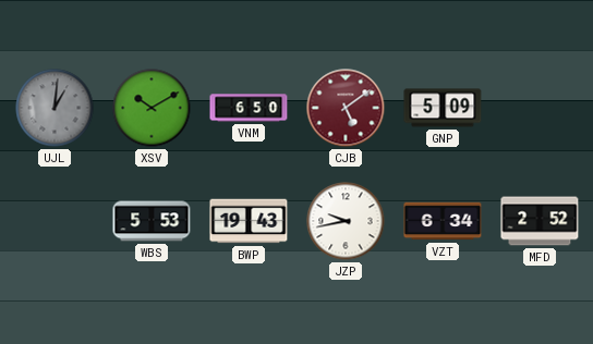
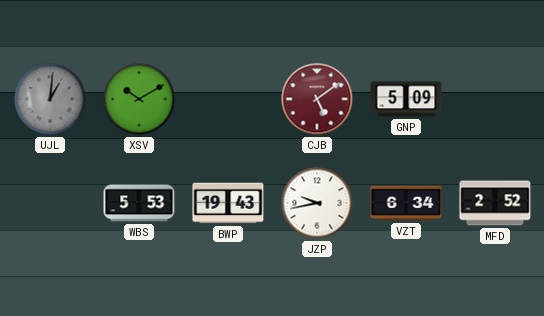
VNM: 6:50 -> none
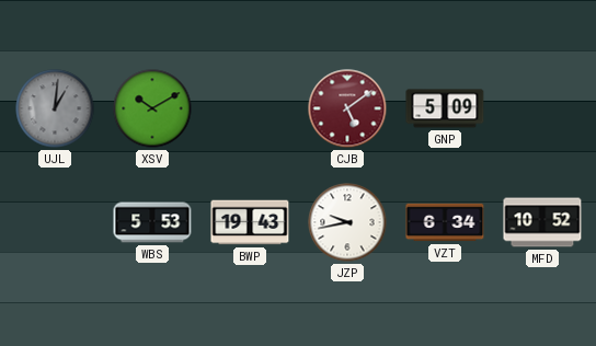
MFD: 2:52 -> 10:52
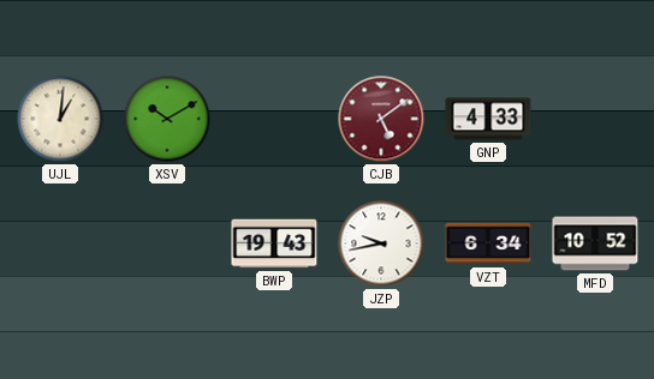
UJL dial: grey -> cream
GNP: 5:09 -> 4:33
WBS: 5:53 -> none
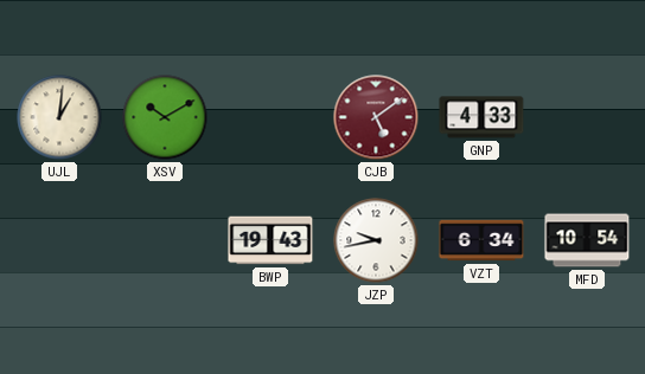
MFD: 10:52 -> 10:54
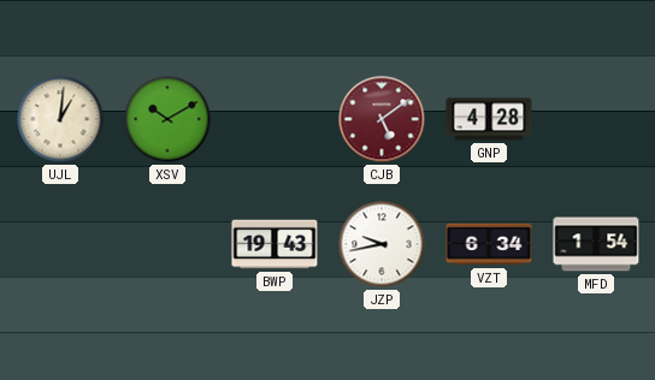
GNP: 4:33 -> 4:28
MFD: 10:54 -> 1:54
